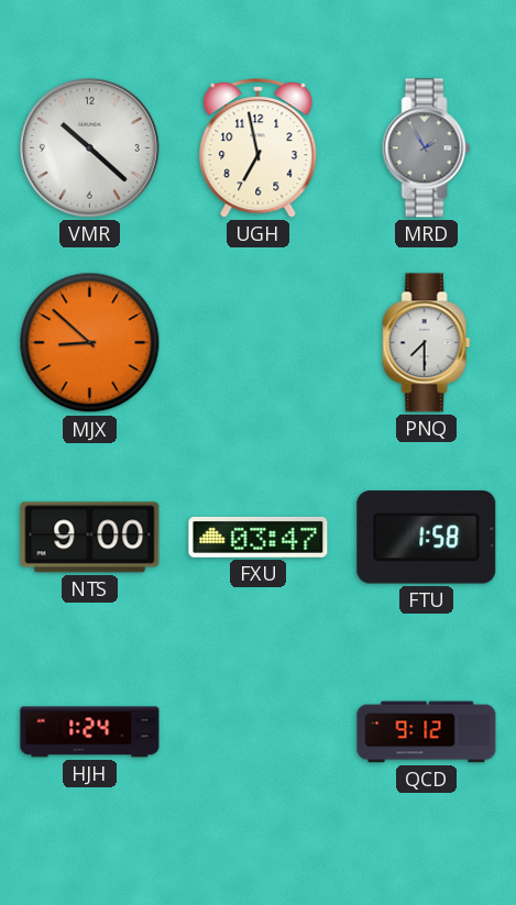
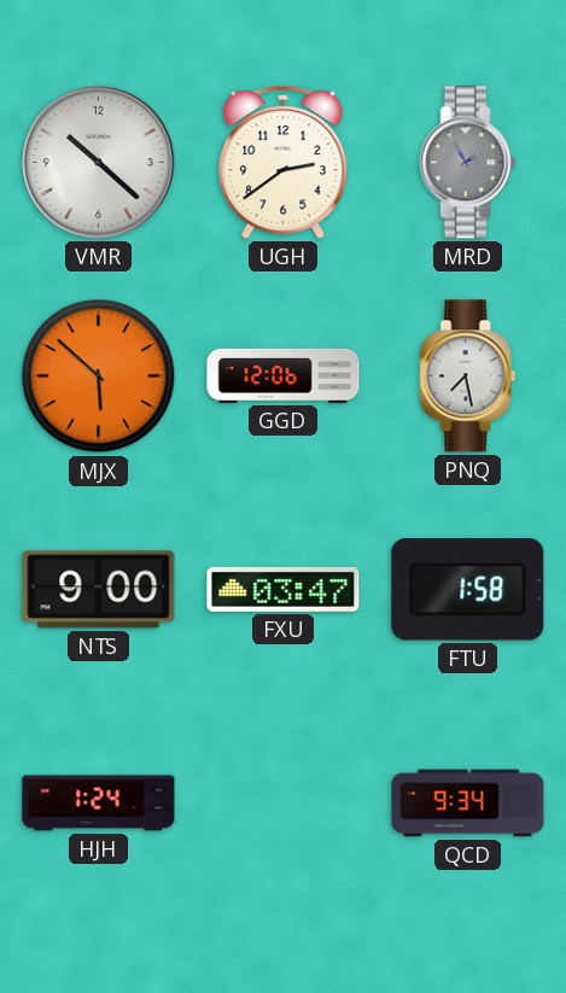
UGH: 6:58 -> 2:39
MJX: 8:52 -> 5:52
GGD: none -> 12:06
PNQ: 7:30 -> 7:28
QCD: 9:12 -> 9:34
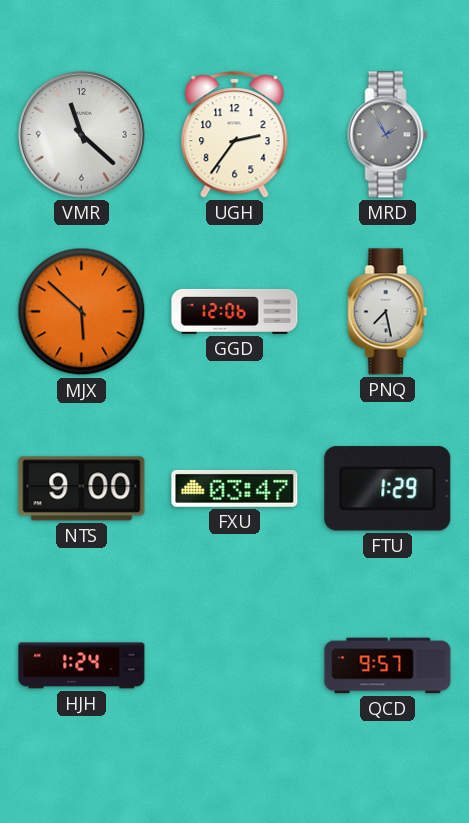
VMR: 10:22 -> 11:22
UGH: 2:39 -> 2:36
FTU: 1:58 -> 1:29
QCD: 9:34 -> 9:57
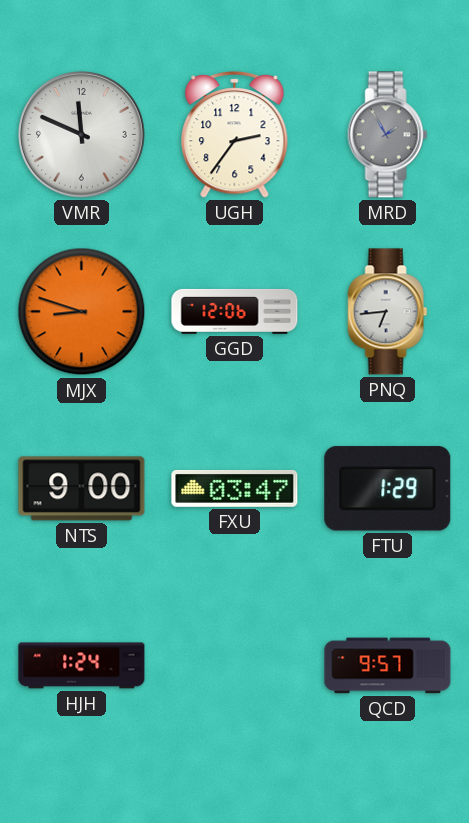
VMR: 11:22 -> 11:49
MJX: 5:52 -> 8:48
PNQ: 7:28 -> 6:44
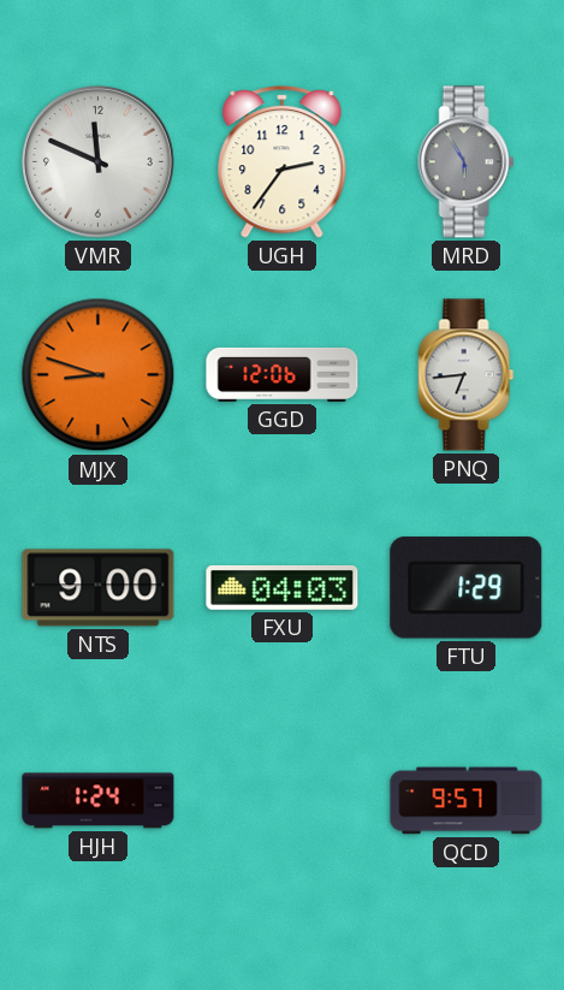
MRD: 1:55 -> 5:55
FXU: 03:47 -> 04:03
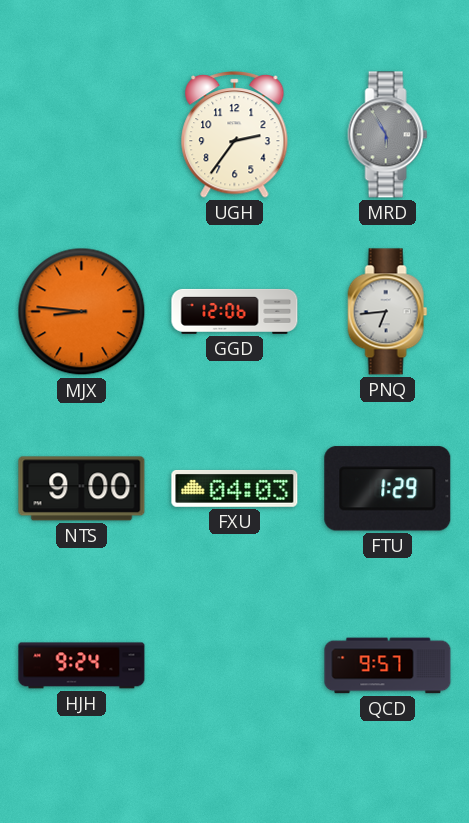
VMR: 11:49 -> none
MJX: 8:48 -> 8:46
HJH: 1:24 -> 9:24
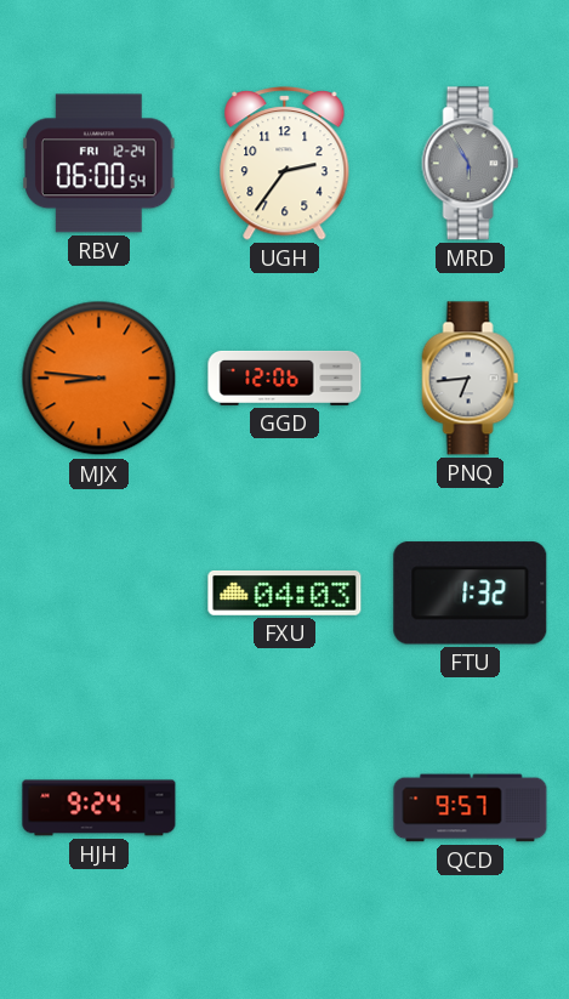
RBV: none -> 06:00
NTS: 9:00 -> none
FTU: 1:29 -> 1:32
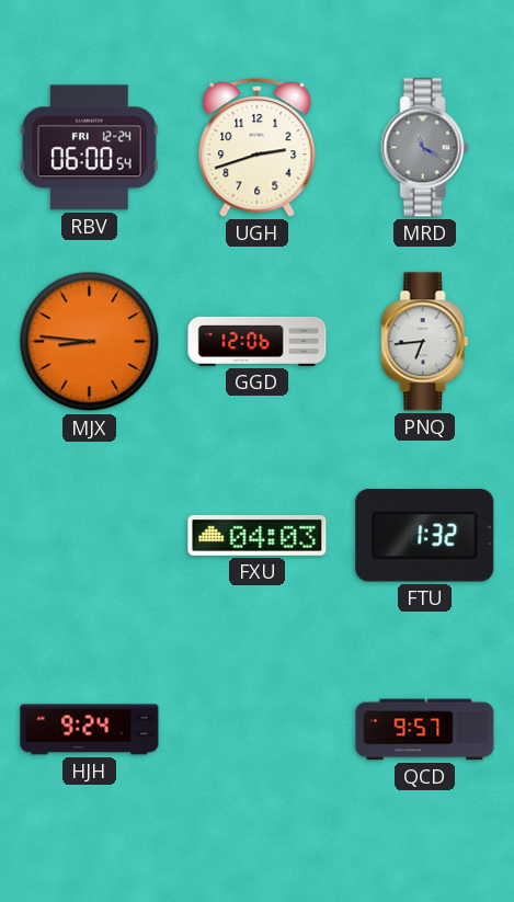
UGH: 2:36 -> 2:42
MRD: 5:55 -> 11:20
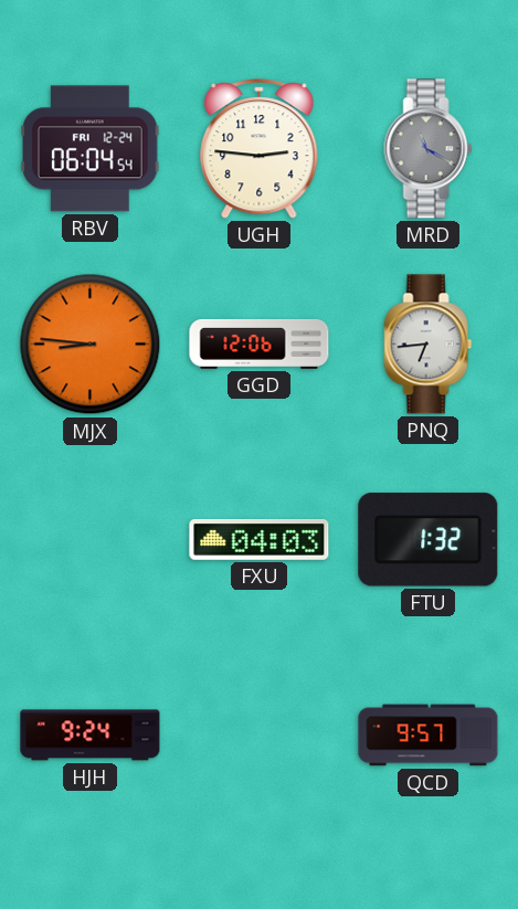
RBV: 06:00 -> 06:04
UGH: 2:42 -> 2:46
